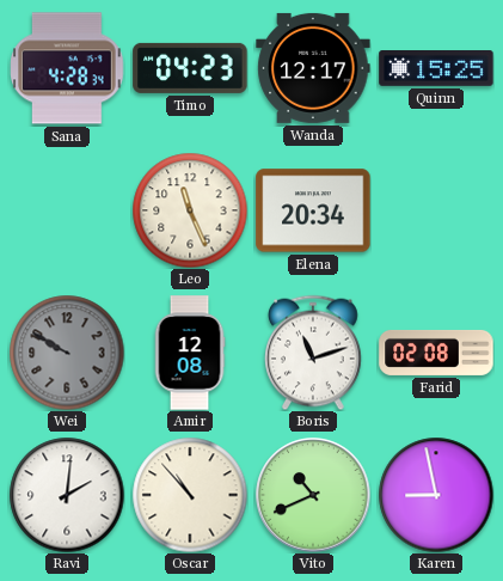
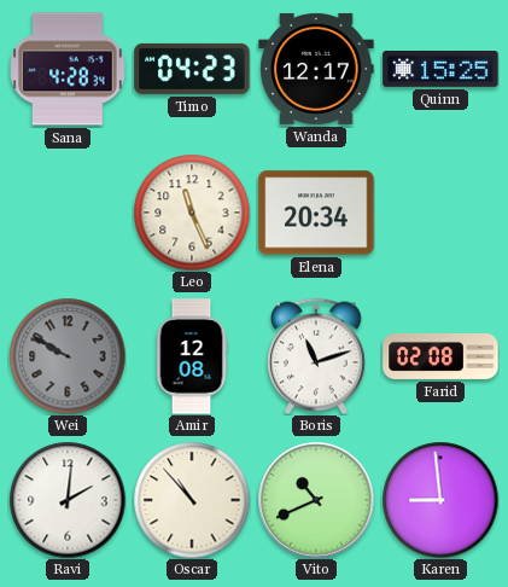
Karen: 8:58 -> 8:59
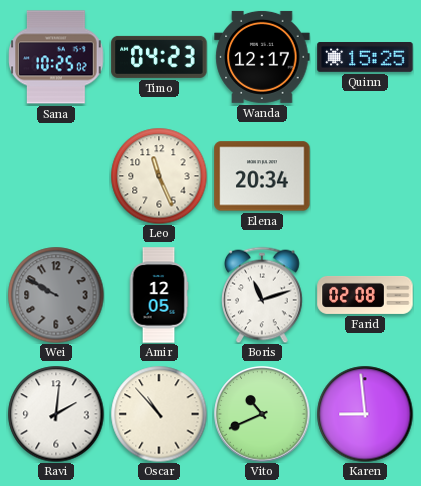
Sana: 4:28 -> 10:25
Amir: 12:08 -> 12:05
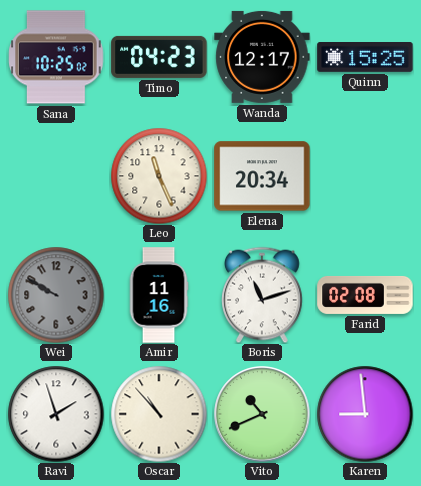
Amir: 12:05 -> 11:16
Ravi: 2:01 -> 1:57
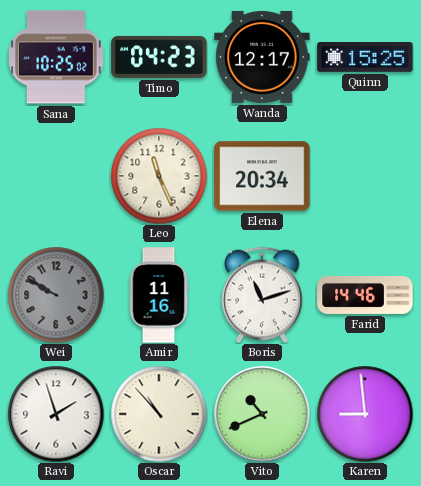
Farid: 02:08 -> 14:46
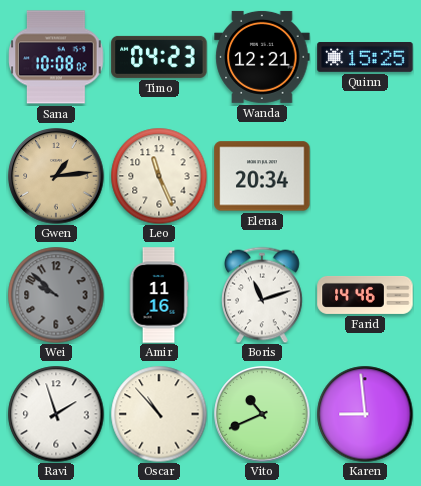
Sana: 10:25 -> 10:08
Wanda: 12:17 -> 12:21
Gwen: none -> 1:14
Wei: 9:50 -> 9:52
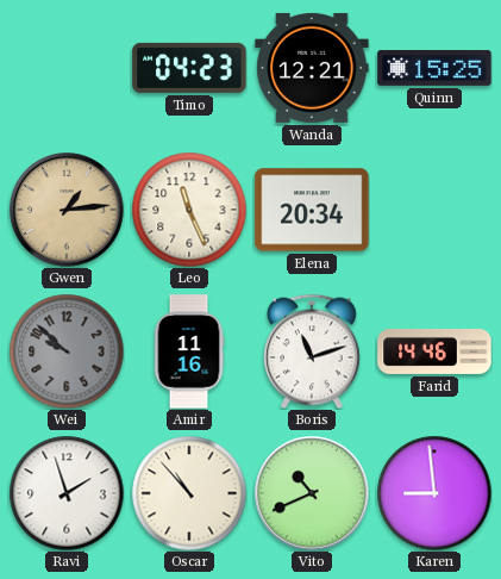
Sana: 10:08 -> none
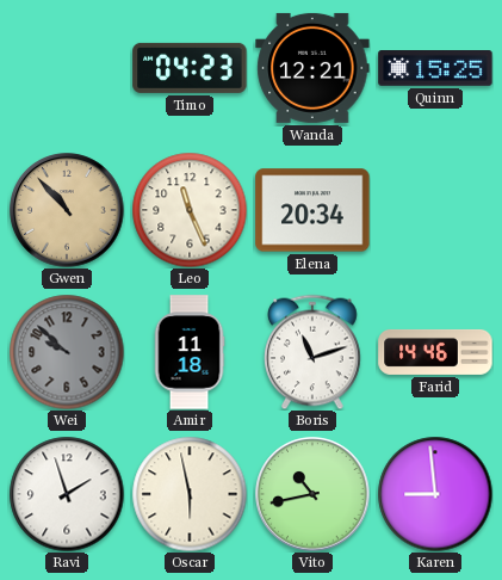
Gwen: 1:14 -> 10:53
Amir: 11:16 -> 11:18
Oscar: 10:53 -> 5:58
Vito: 10:41 -> 10:43
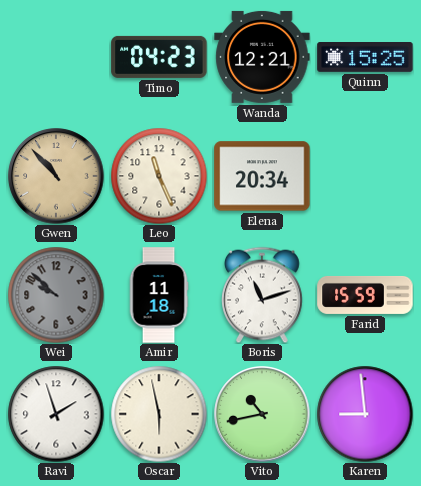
Farid: 14:46 -> 15:59
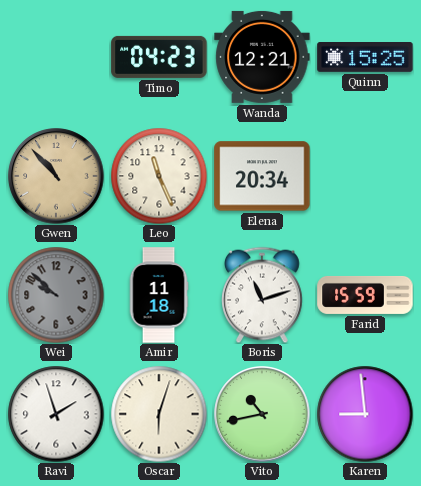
Oscar: 5:58 -> 6:03
